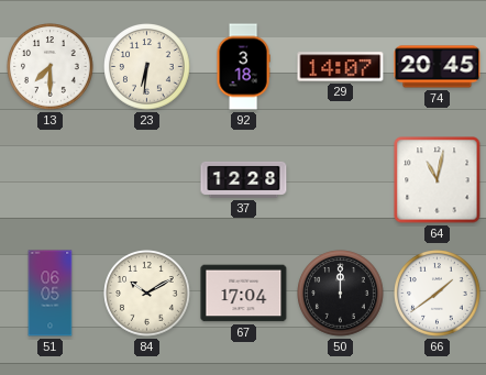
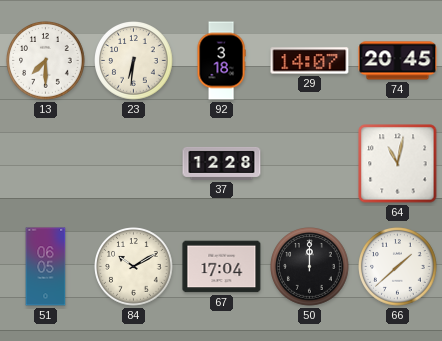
66: 1:39 -> 1:38
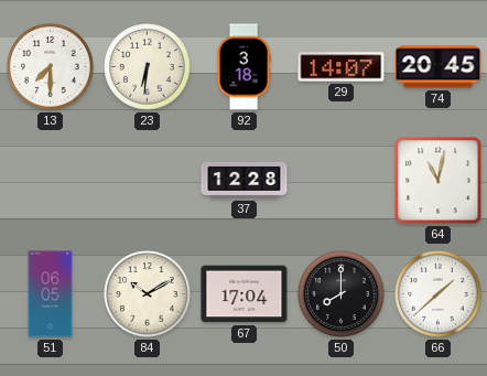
50: 12:00 -> 8:00
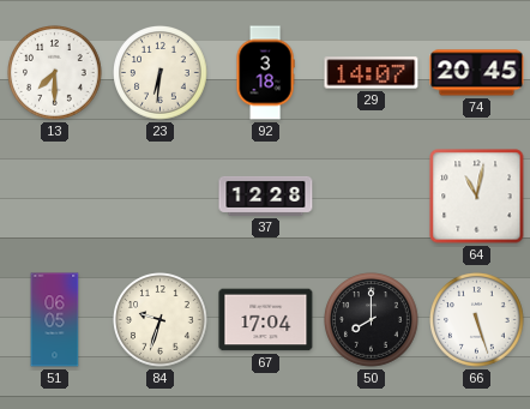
84: 10:10 -> 9:33
66: 1:38 -> 5:27
